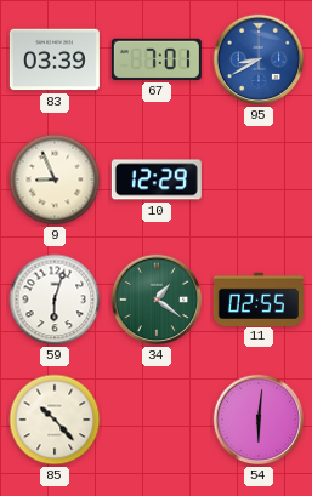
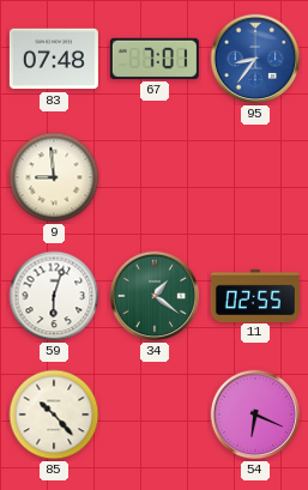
83: 03:39 -> 07:48
95: 8:40 -> 8:36
9: 8:56 -> 8:59
10: 12:29 -> none
54: 6:01 -> 6:19
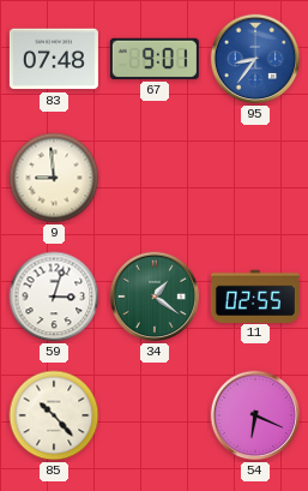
67: 7:01 -> 9:01
59: 6:03 -> 3:03
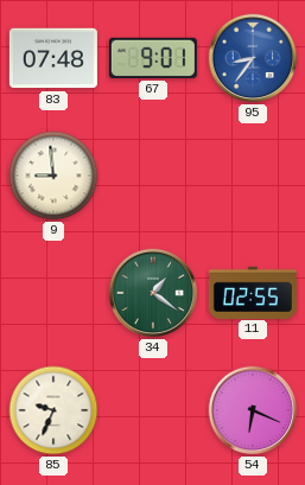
59: 3:03 -> none
85: 10:23 -> 9:34
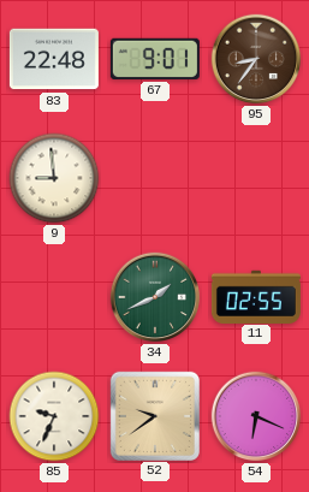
83: 07:48 -> 22:48
95 dial: blue -> brown
34: 1:21 -> 1:41
52: none -> 9:39
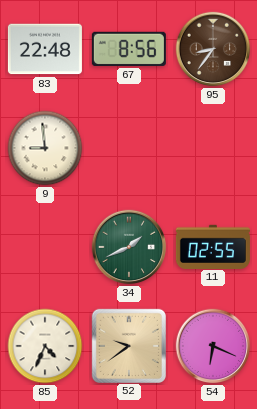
67: 9:01 -> 8:56
85: 9:34 -> 4:34
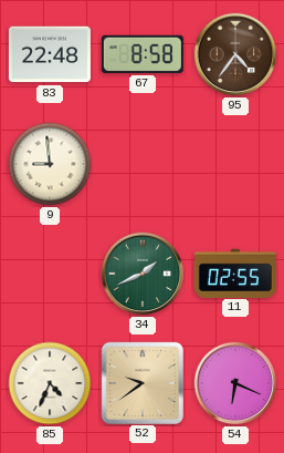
67: 8:56 -> 8:58
95: 8:36 -> 4:36
